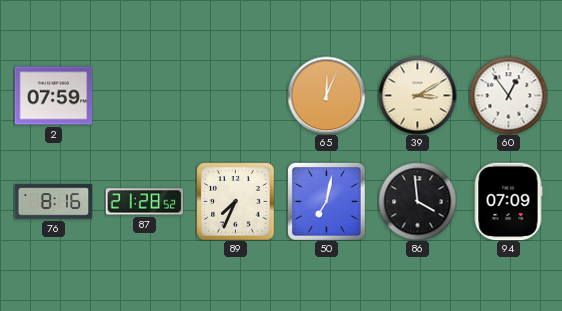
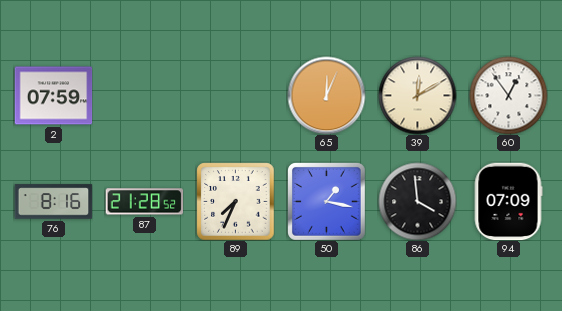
39: 3:10 -> 12:10
50: 7:02 -> 1:17
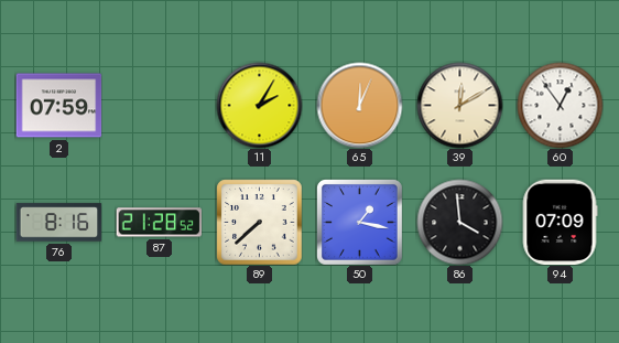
11: none -> 2:05
89: 7:34 -> 7:38
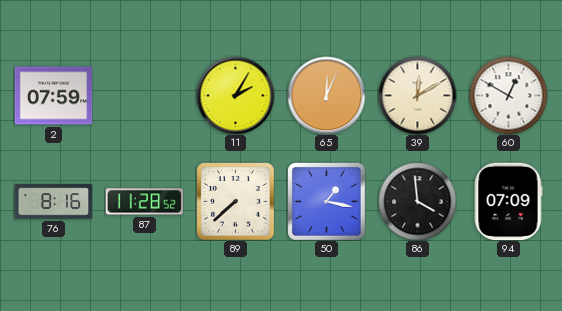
60: 12:54 -> 12:50
87: 21:28 -> 11:28
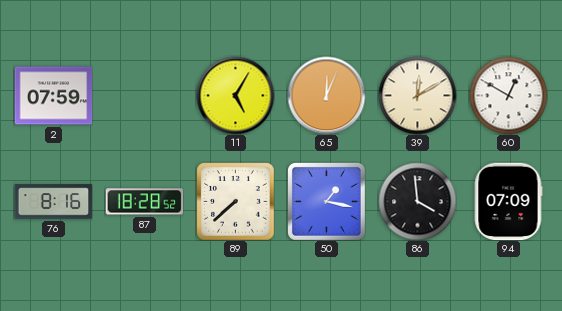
11: 2:05 -> 5:05
87: 11:28 -> 18:28
